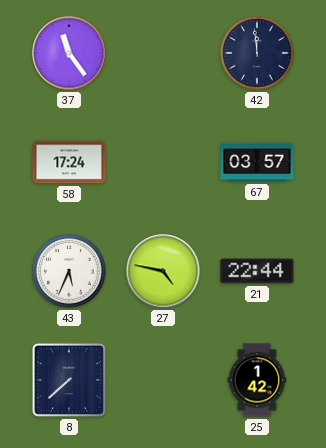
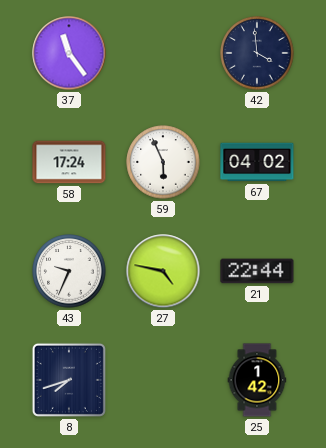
42: 11:59 -> 3:59
59: none -> 5:56
67: 03:57 -> 04:02
43: 5:34 -> 9:34
8: 7:38 -> 7:42
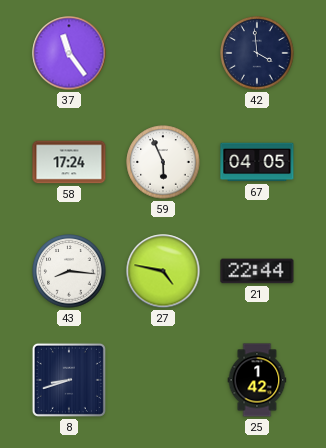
67: 04:02 -> 04:05
43: 9:34 -> 8:16
8: 7:42 -> 8:42
